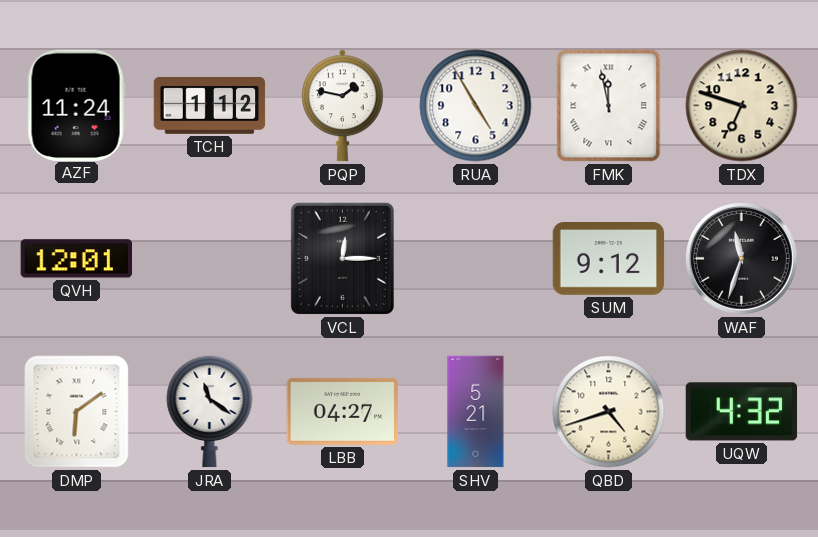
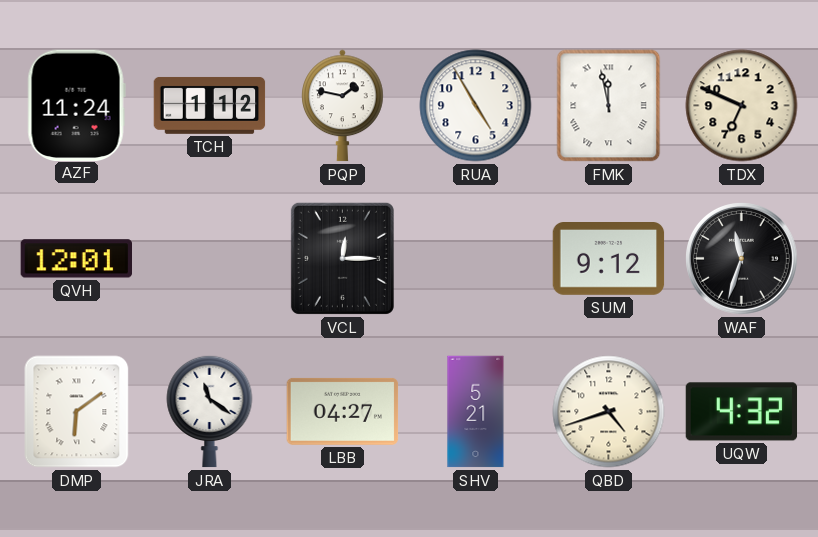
TDX: 6:48 -> 6:49
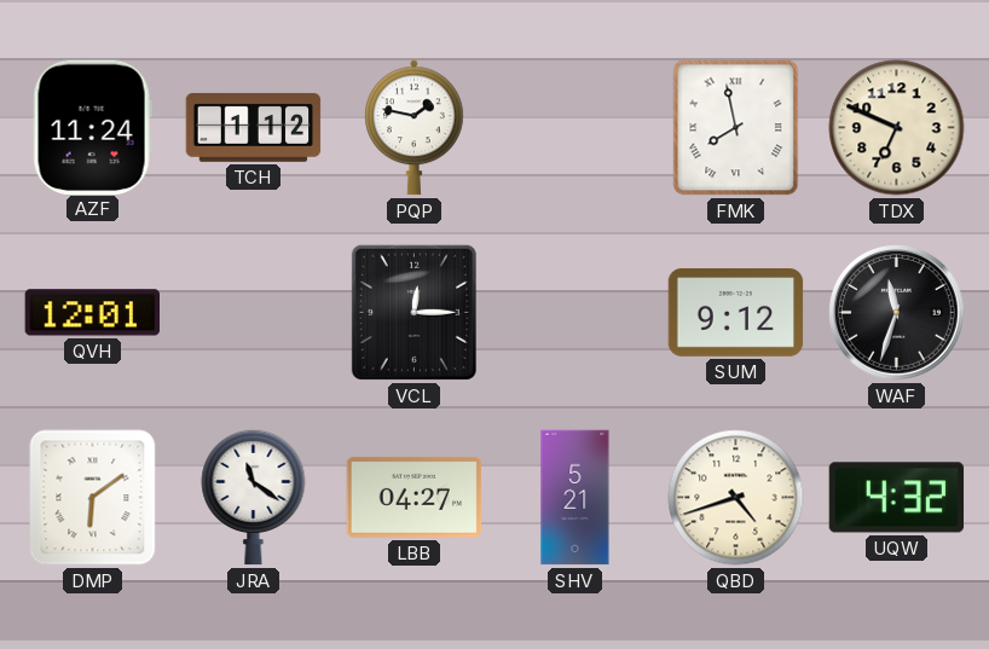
RUA: 4:55 -> none
FMK: 11:58 -> 7:58
